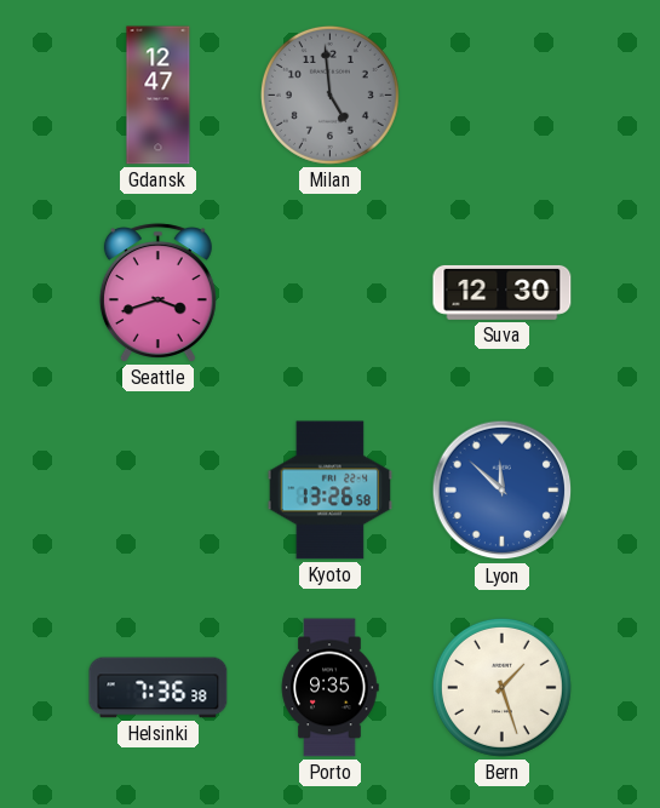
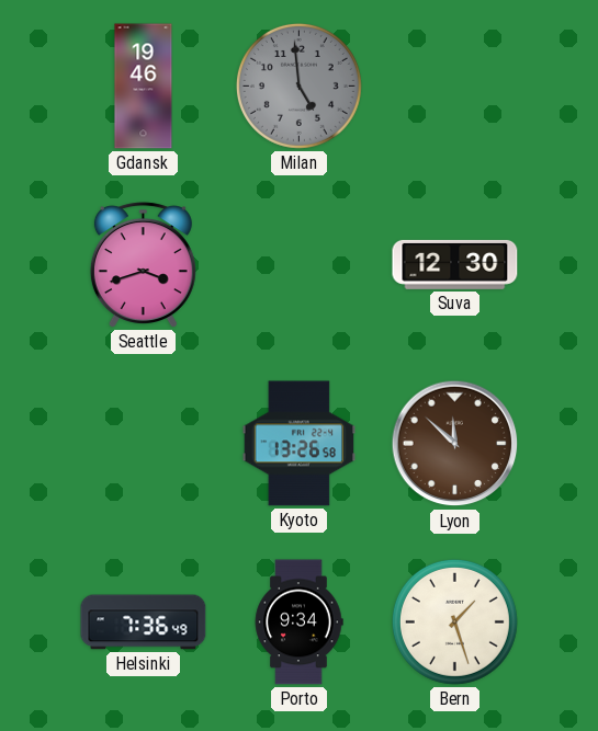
Gdansk: 12:47 -> 19:46
Lyon dial: blue -> brown
Helsinki: 7:36:38 -> 7:36:49
Porto: 9:35 -> 9:34
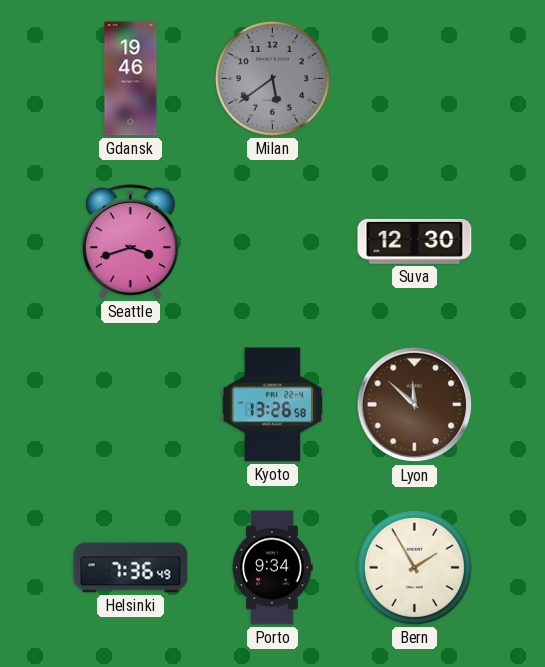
Milan: 4:59 -> 5:39
Bern: 1:27 -> 1:55
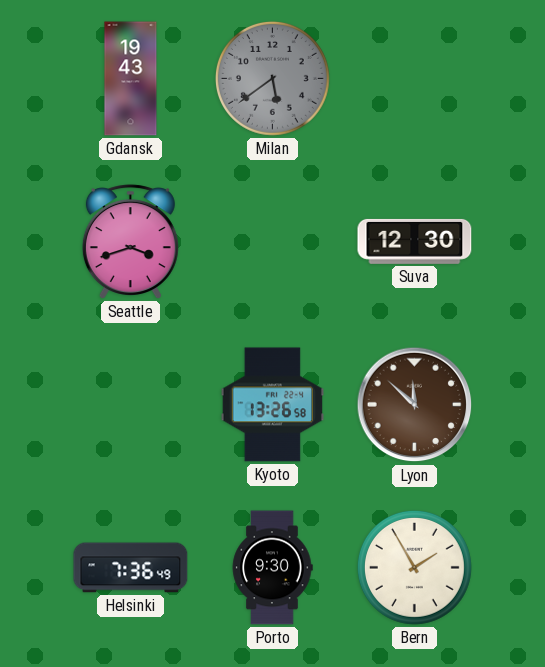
Gdansk: 19:46 -> 19:43
Porto: 9:34 -> 9:30
